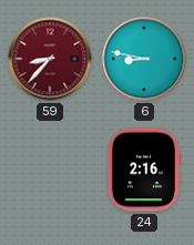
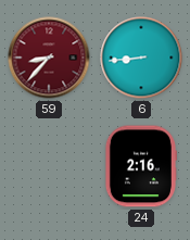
6: 8:47 -> 8:44
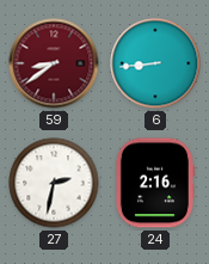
59: 8:37 -> 8:39
27: none -> 2:32
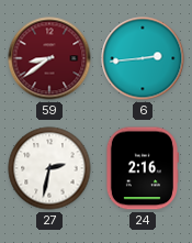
6: 8:44 -> 2:44
